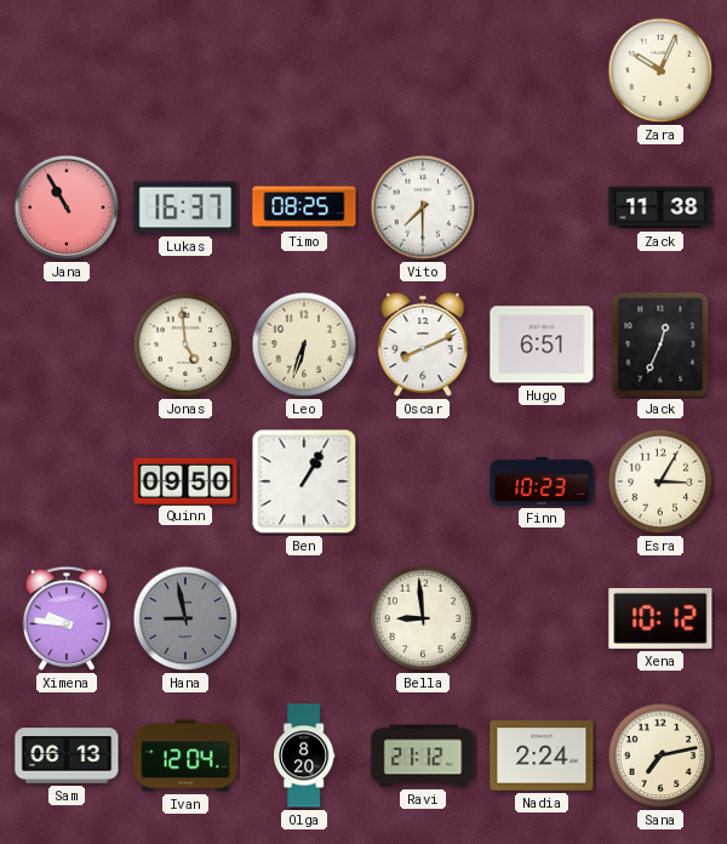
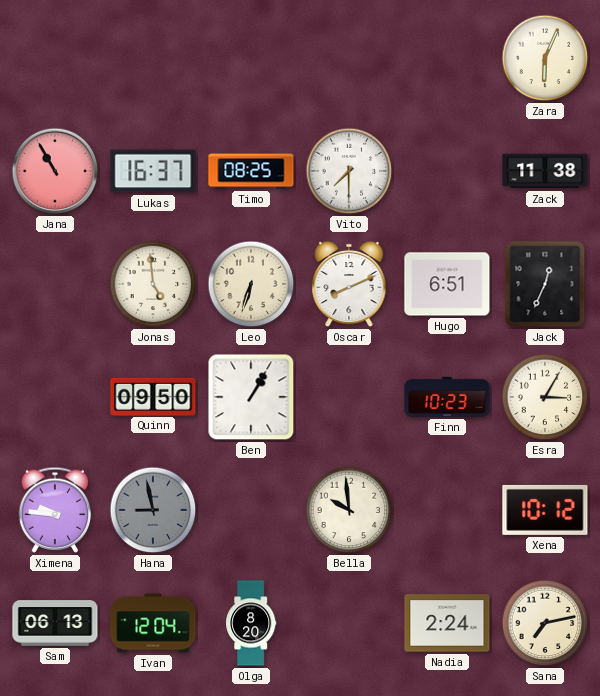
Zara: 10:04 -> 6:04
Bella: 8:59 -> 9:59
Ravi: 21:12 -> none
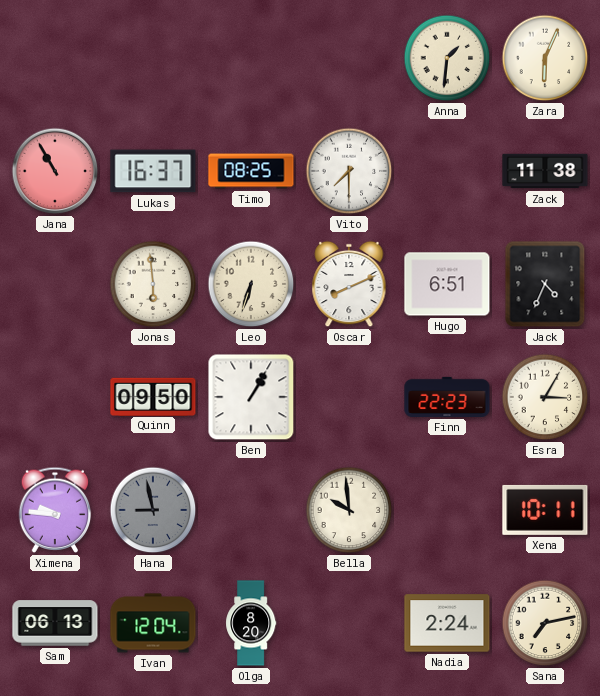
Anna: none -> 1:31
Jonas: 4:59 -> 5:59
Jack: 12:34 -> 4:34
Finn: 10:23 -> 22:23
Xena: 10:12 -> 10:11
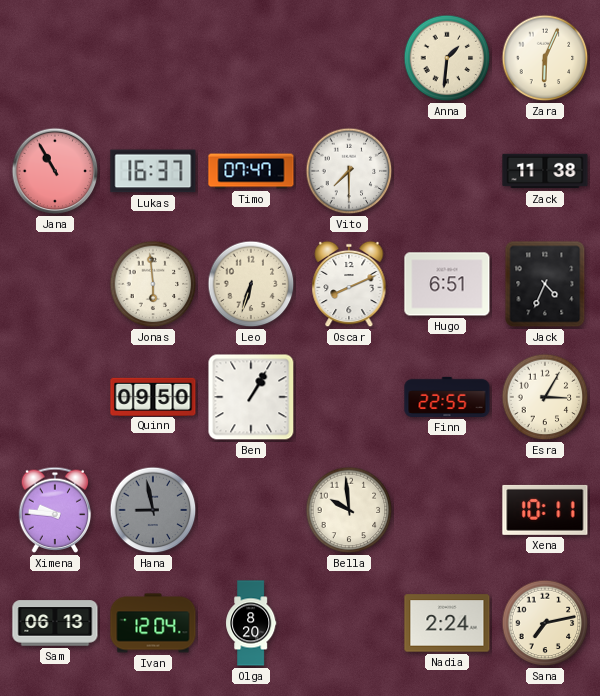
Timo: 08:25 -> 07:47
Finn: 22:23 -> 22:55
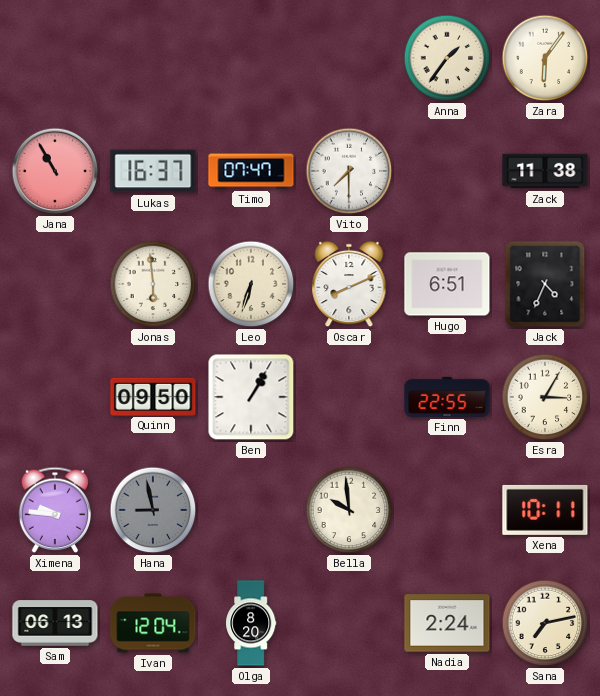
Anna: 1:31 -> 1:36
Zara: 6:04 -> 6:06
